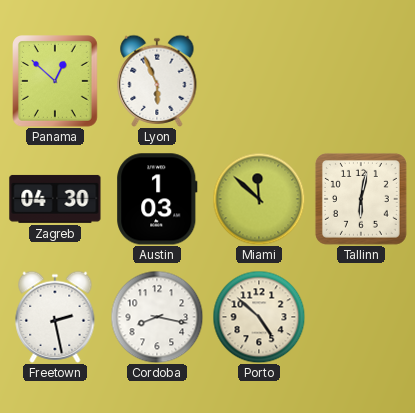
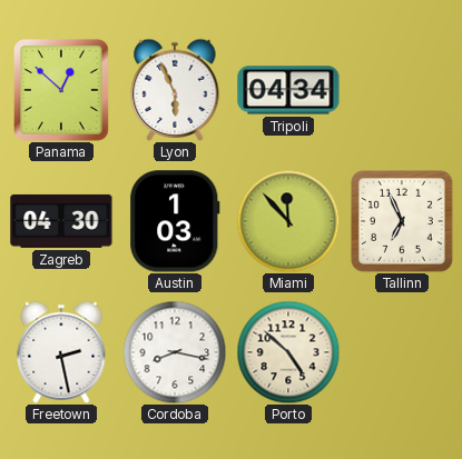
Tripoli: none -> 04:34
Miami: 11:52 -> 11:53
Tallinn: 6:02 -> 6:56
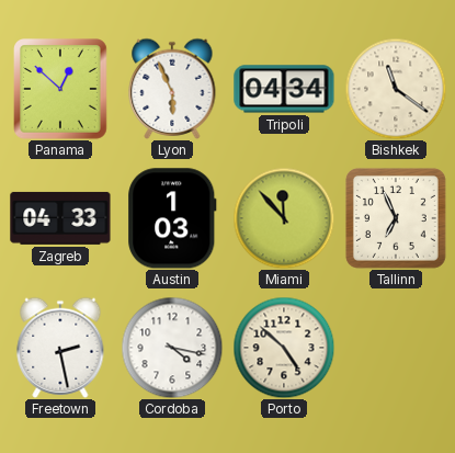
Bishkek: none -> 11:21
Zagreb: 04:30 -> 04:33
Cordoba: 8:17 -> 4:17
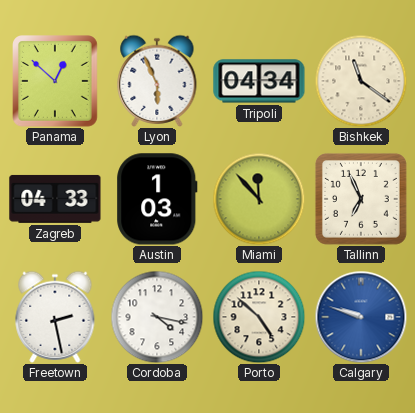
Calgary: none -> 9:48
